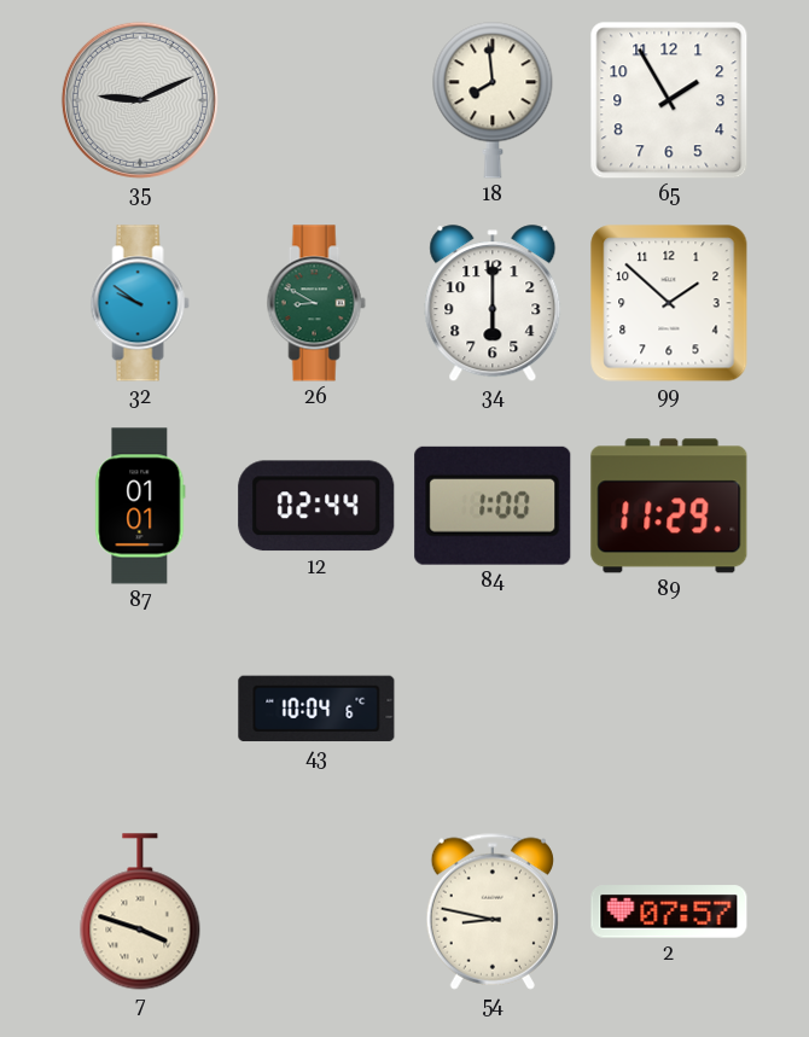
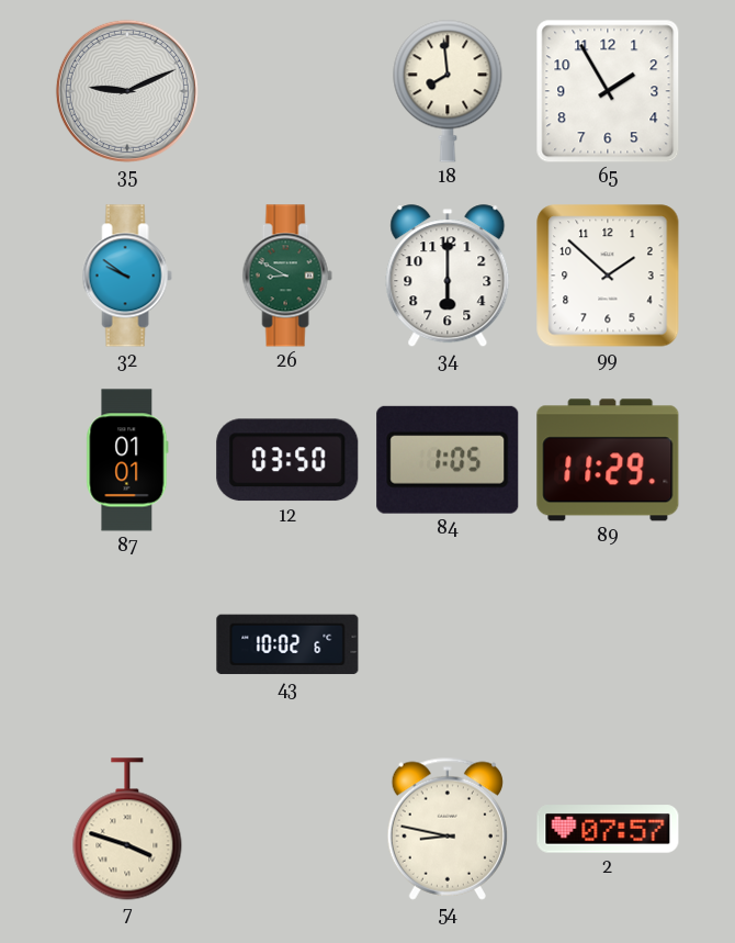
12: 02:44 -> 03:50
84: 1:00 -> 1:05
43: 10:04 -> 10:02
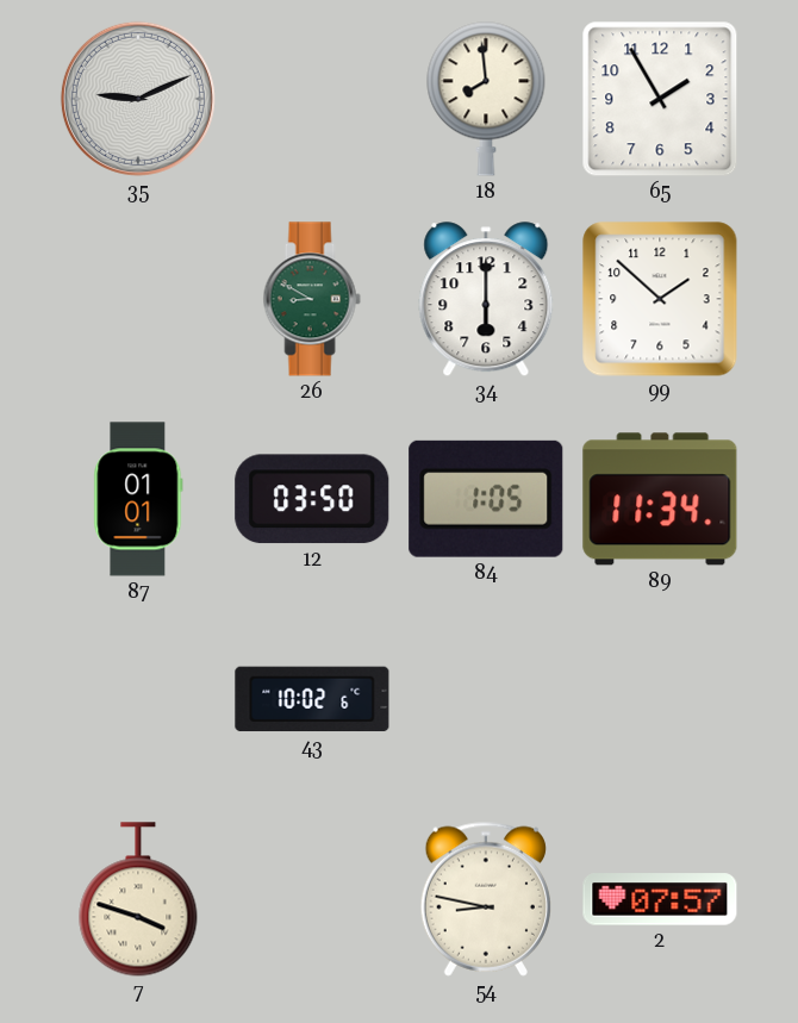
32: 9:51 -> none
89: 11:29 -> 11:34
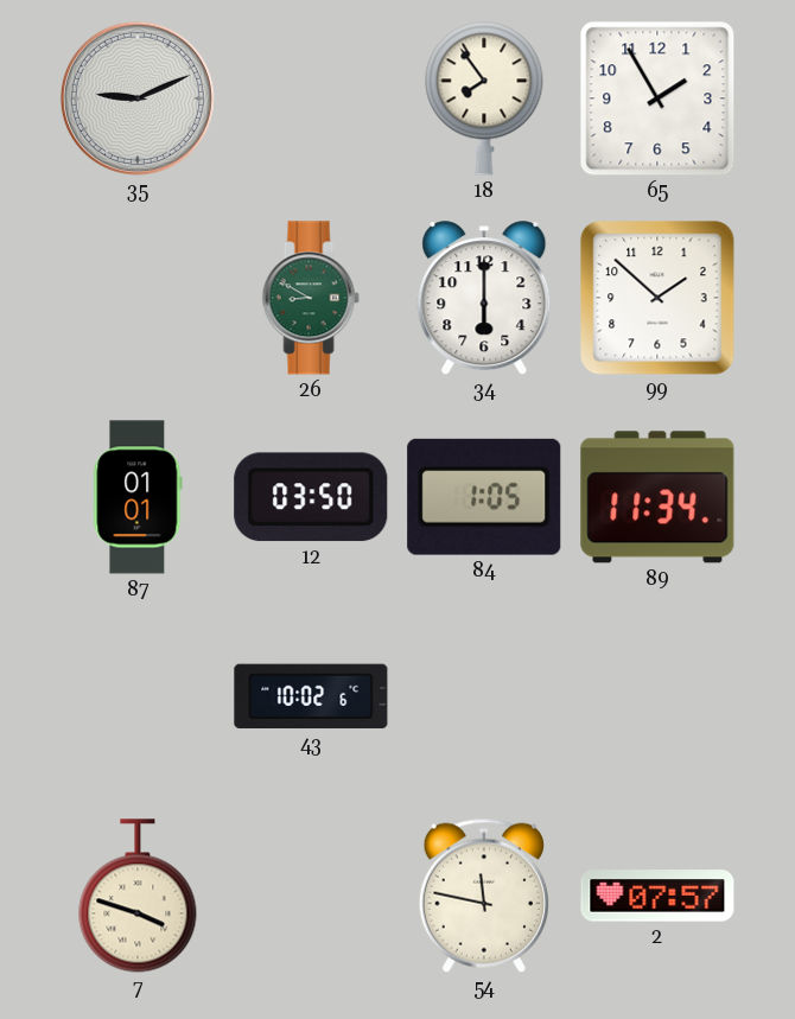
18: 7:59 -> 7:54
54: 8:47 -> 11:47
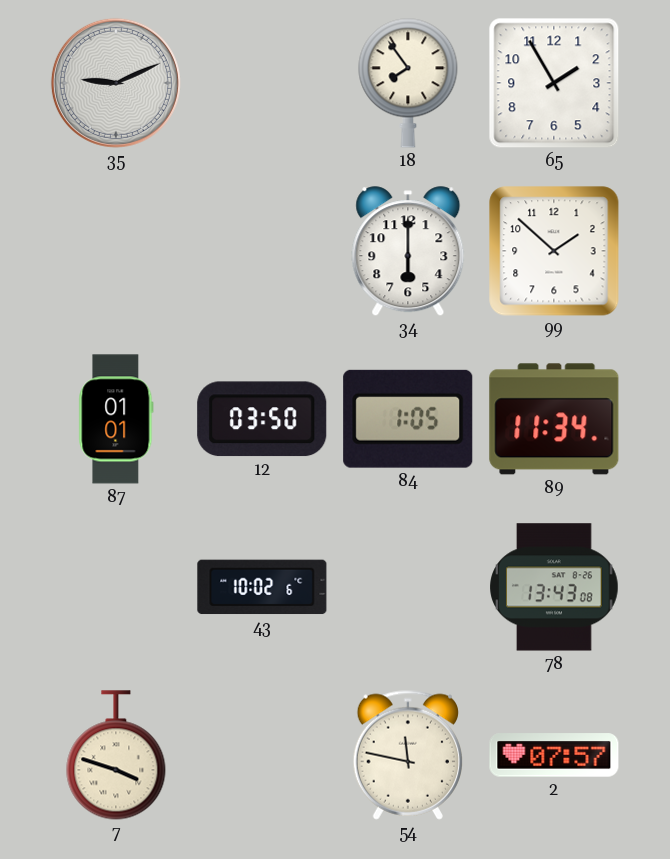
26: 8:50 -> none
78: none -> 13:43
